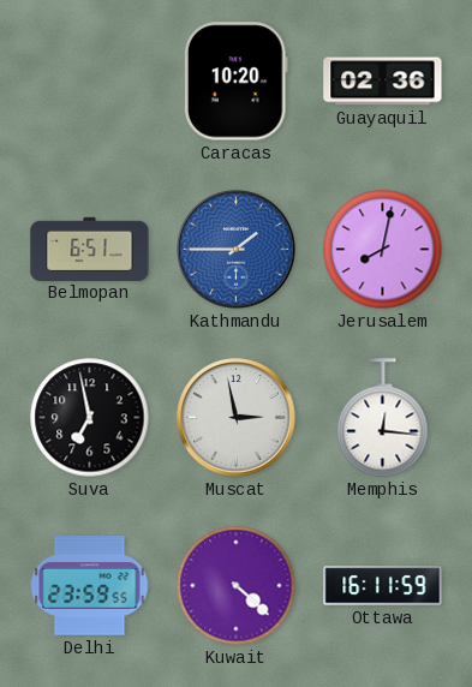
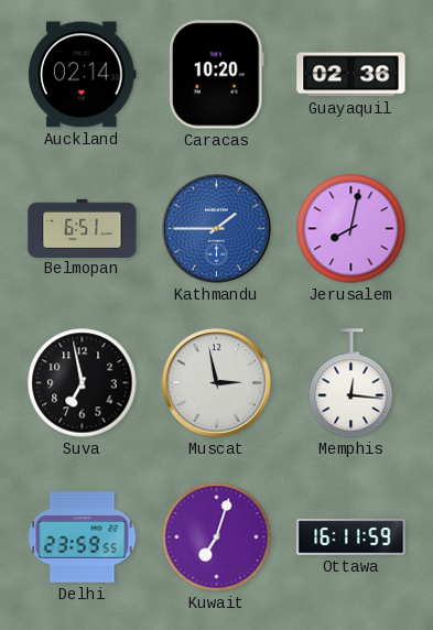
Auckland: none -> 02:14
Kuwait: 4:22 -> 7:03
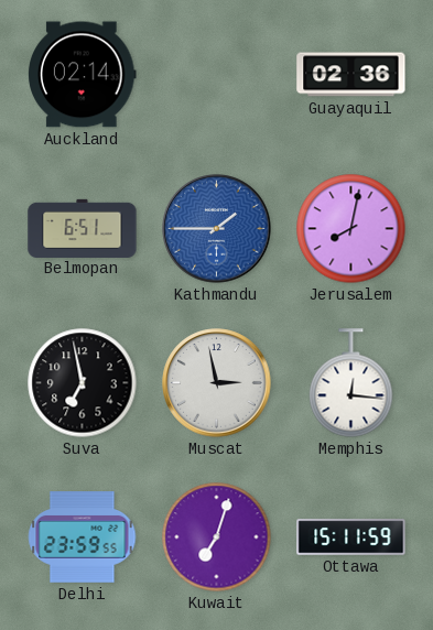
Caracas: 10:20 -> none
Ottawa: 16:11 -> 15:11
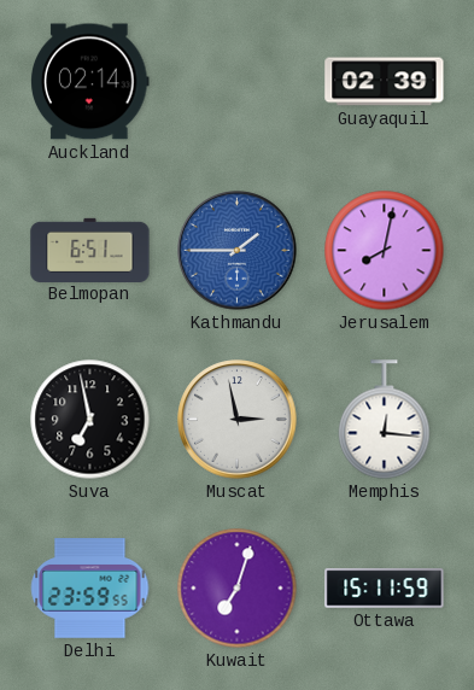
Guayaquil: 02:36 -> 02:39
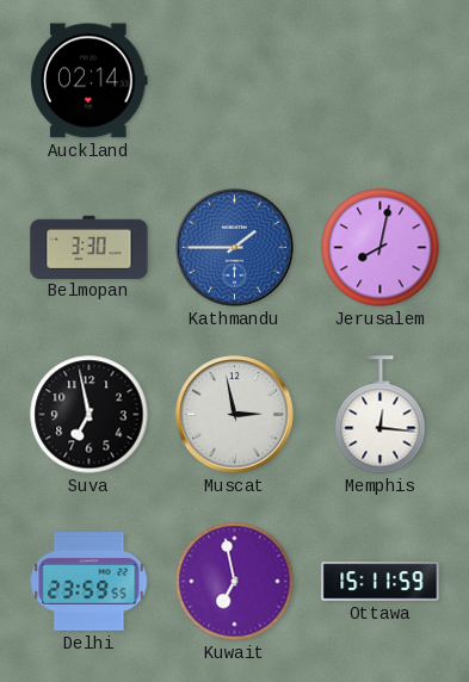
Guayaquil: 02:39 -> none
Belmopan: 6:51 -> 3:30
Kuwait: 7:03 -> 6:58
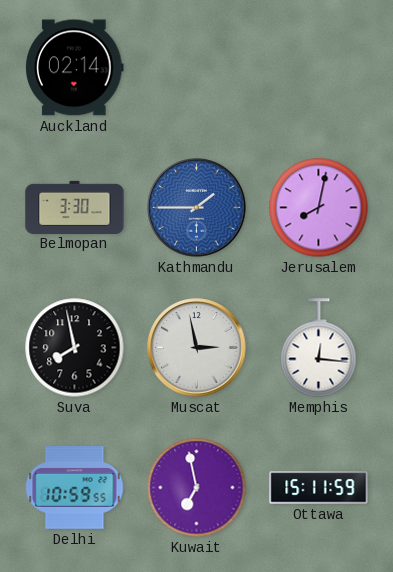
Suva: 6:58 -> 7:58
Delhi: 23:59 -> 10:59
